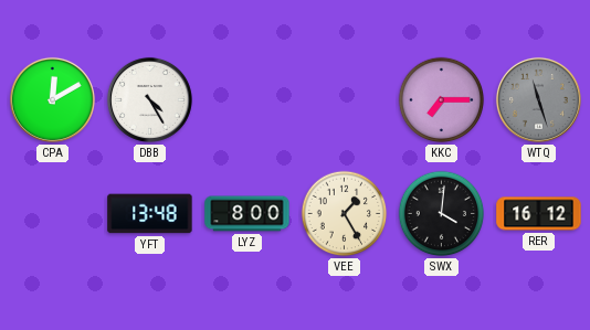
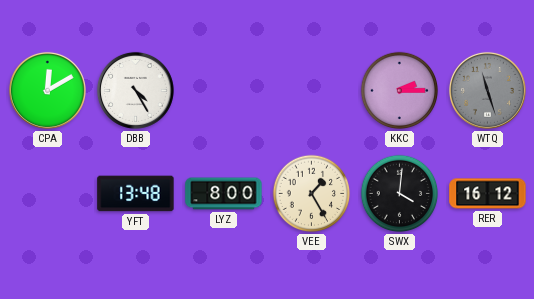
KKC: 7:15 -> 2:15
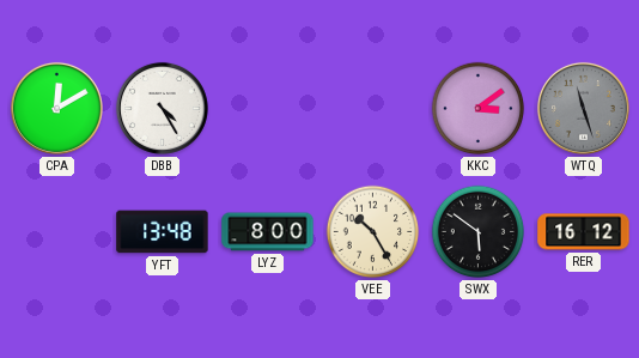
KKC: 2:15 -> 3:09
VEE: 1:25 -> 10:25
SWX: 4:01 -> 5:51
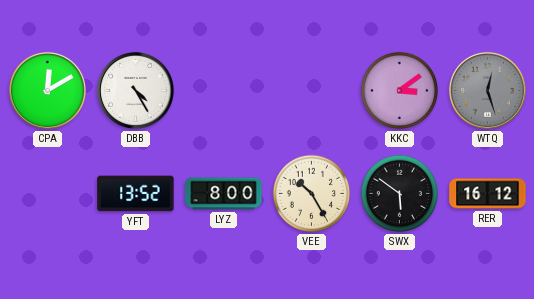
WTQ: 11:27 -> 12:27
YFT: 13:48 -> 13:52
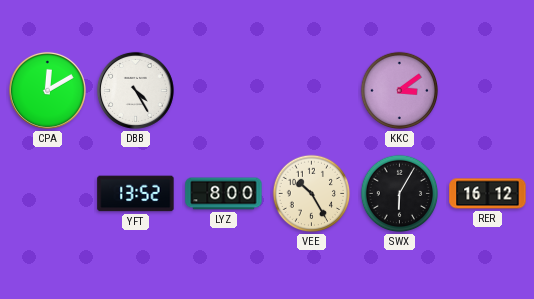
WTQ: 12:27 -> none
SWX: 5:51 -> 6:05
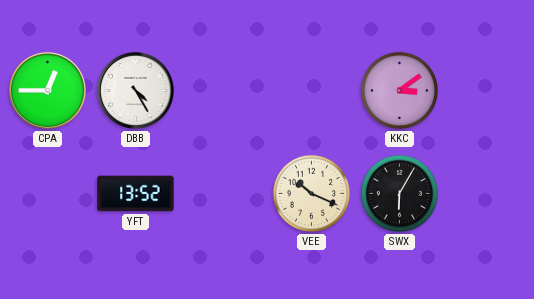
CPA: 12:10 -> 12:45
LYZ: 8:00 -> none
VEE: 10:25 -> 10:19
RER: 16:12 -> none
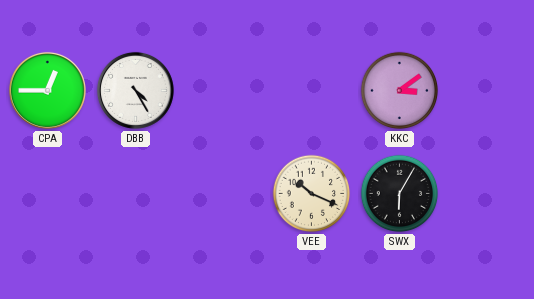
YFT: 13:52 -> none
